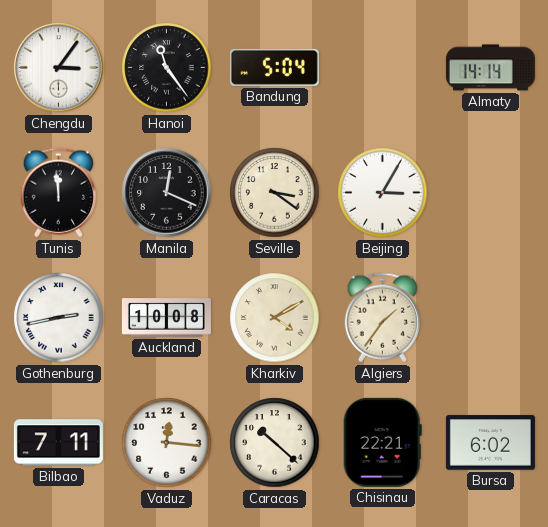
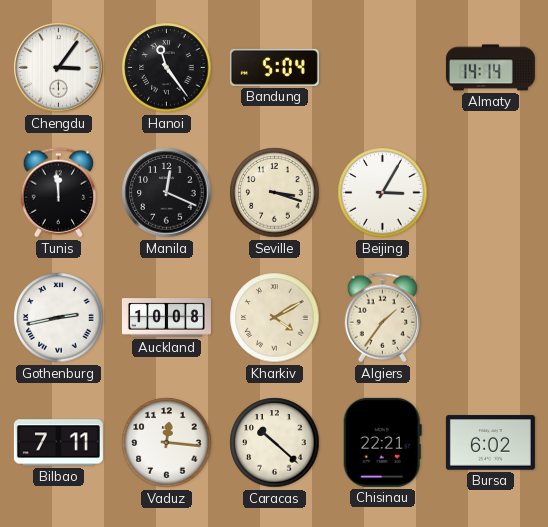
Seville: 3:21 -> 3:18
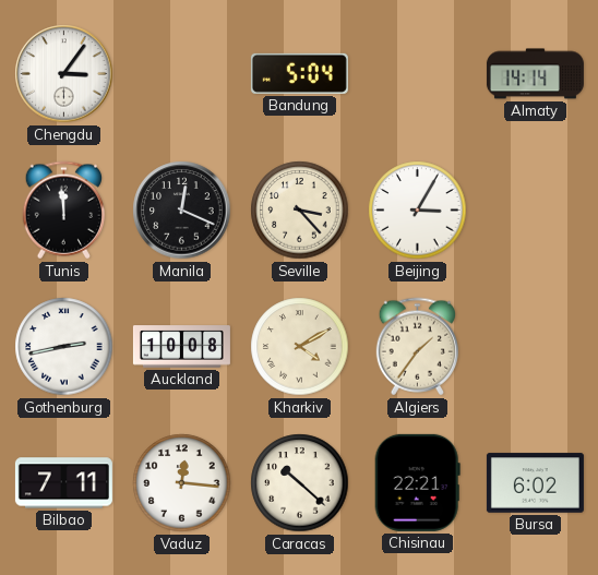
Hanoi: 11:24 -> none
Seville: 3:18 -> 3:23
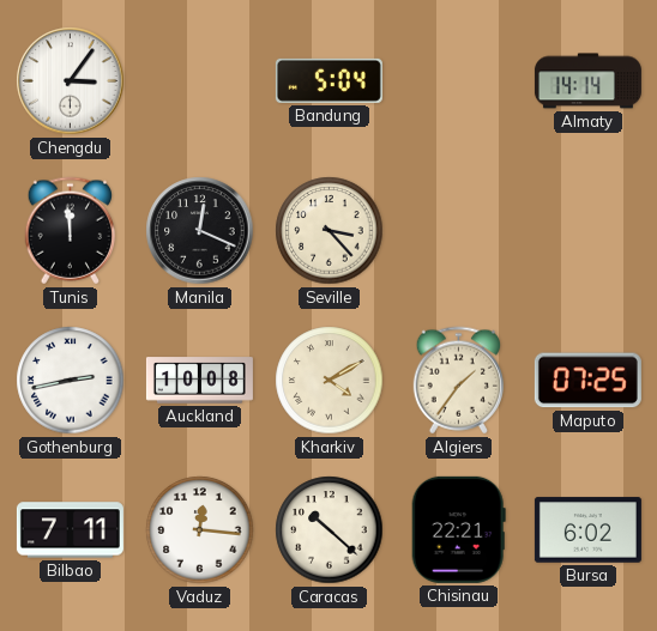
Beijing: 3:05 -> none
Maputo: none -> 07:25
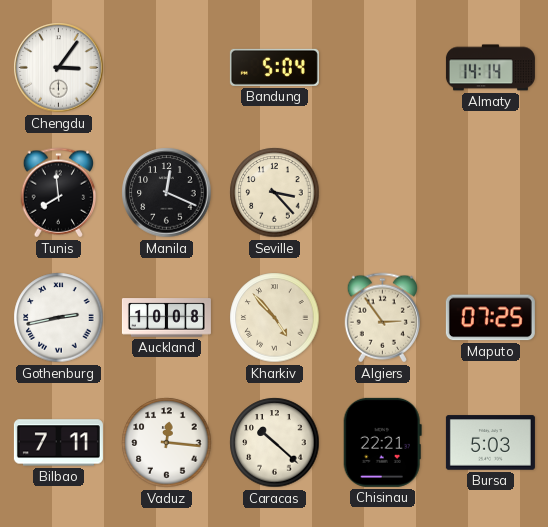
Tunis: 11:59 -> 7:59
Kharkiv: 4:10 -> 4:53
Algiers: 1:36 -> 2:54
Bursa: 6:02 -> 5:03
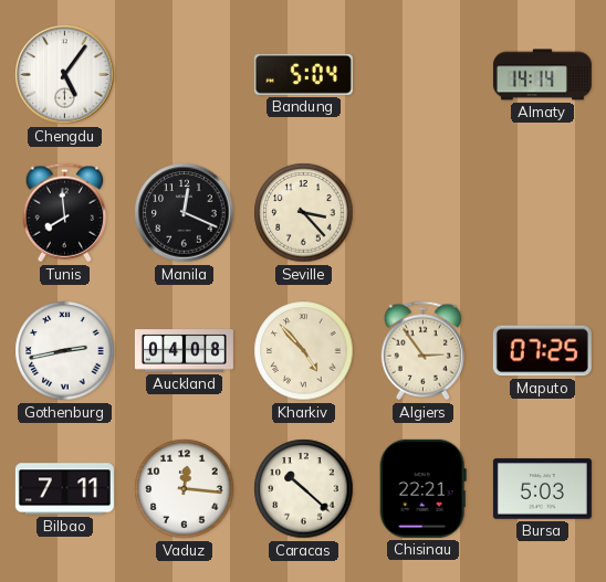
Chengdu: 3:06 -> 5:06
Auckland: 10:08 -> 04:08
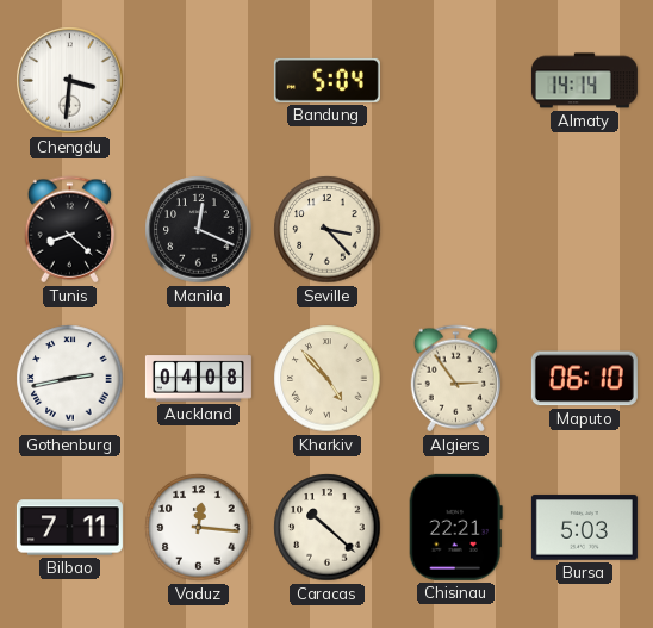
Chengdu: 5:06 -> 3:31
Tunis: 7:59 -> 8:22
Maputo: 07:25 -> 06:10
